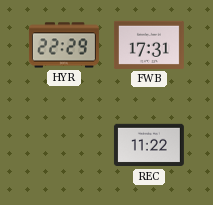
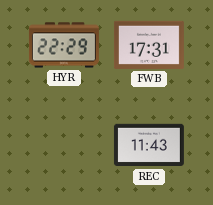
REC: 11:22 -> 11:43
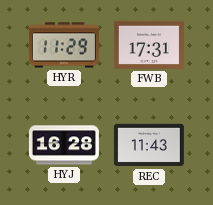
HYR: 22:29 -> 11:29
HYJ: none -> 16:28
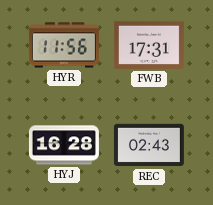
HYR: 11:29 -> 11:56
REC: 11:43 -> 02:43
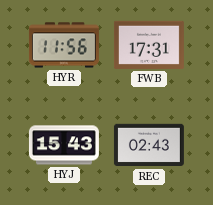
HYJ: 16:28 -> 15:43
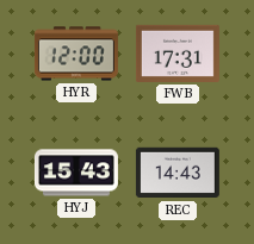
HYR: 11:56 -> 12:00
REC: 02:43 -> 14:43
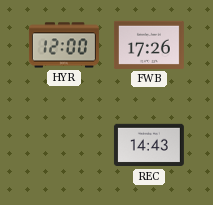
FWB: 17:31 -> 17:26
HYJ: 15:43 -> none
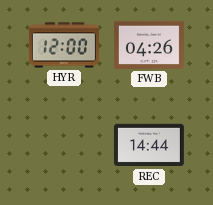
FWB: 17:26 -> 04:26
REC: 14:43 -> 14:44
